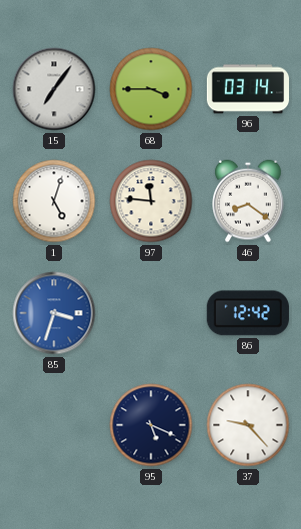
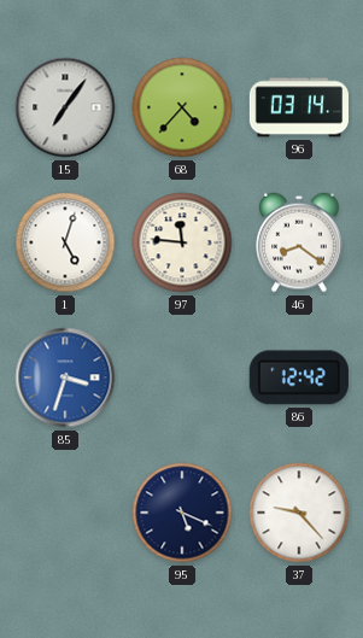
68: 3:45 -> 4:37
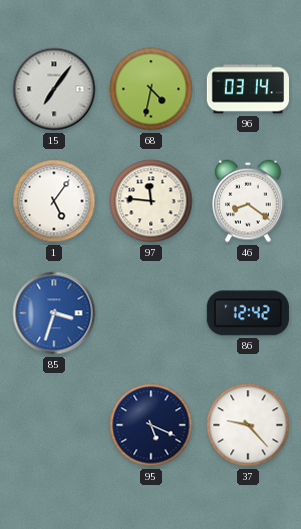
68: 4:37 -> 4:32
1: 5:03 -> 5:06
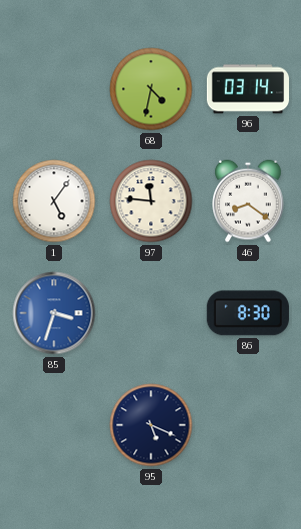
15: 7:06 -> none
86: 12:42 -> 8:30
37: 9:23 -> none
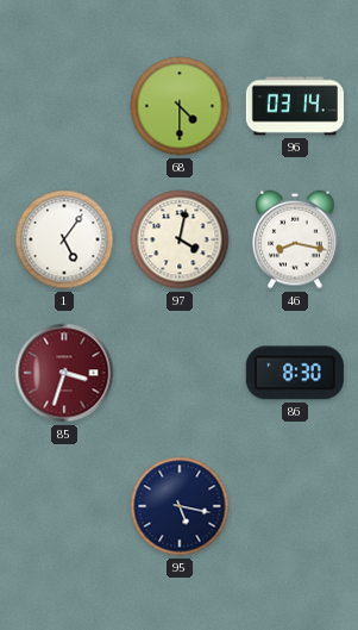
68: 4:32 -> 4:30
97: 11:46 -> 4:02
46: 8:21 -> 8:17
85 dial: blue -> burgundy
95: 5:19 -> 5:17
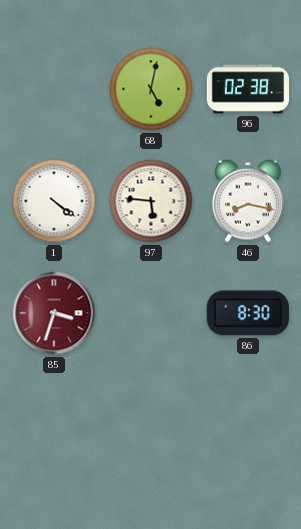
68: 4:30 -> 5:02
96: 03:14 -> 02:38
1: 5:06 -> 4:21
97: 4:02 -> 5:46
95: 5:17 -> none
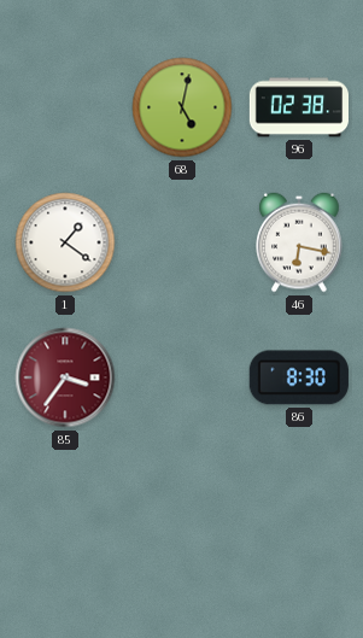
1: 4:21 -> 1:21
97: 5:46 -> none
46: 8:17 -> 6:17
85: 3:33 -> 3:36
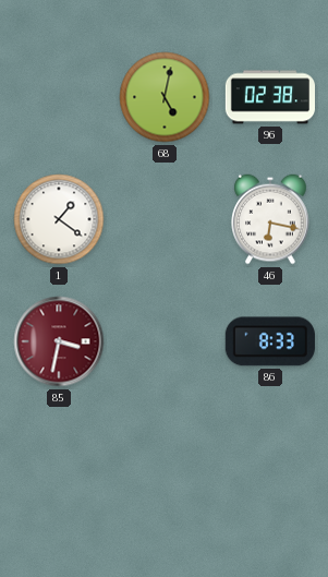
85: 3:36 -> 3:32
86: 8:30 -> 8:33
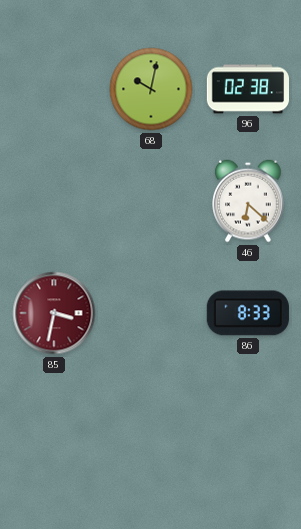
68: 5:02 -> 10:02
1: 1:21 -> none
46: 6:17 -> 6:22
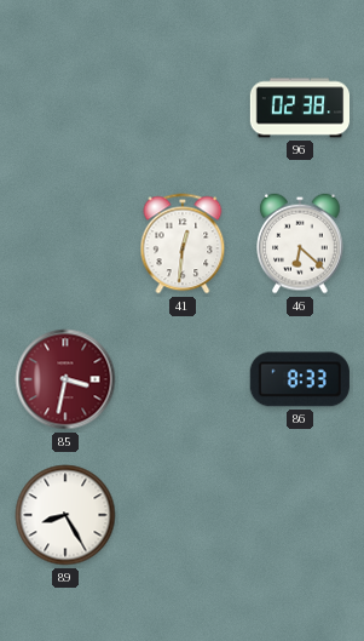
68: 10:02 -> none
41: none -> 12:31
89: none -> 8:25
